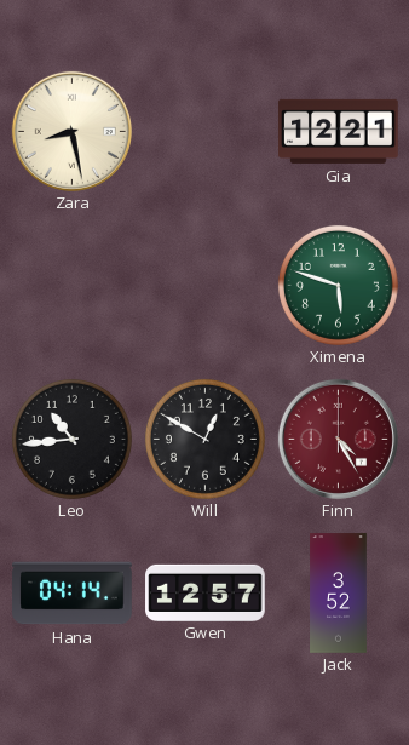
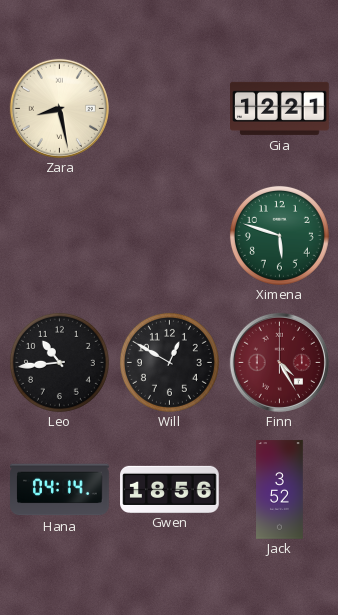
Gwen: 12:57 -> 18:56
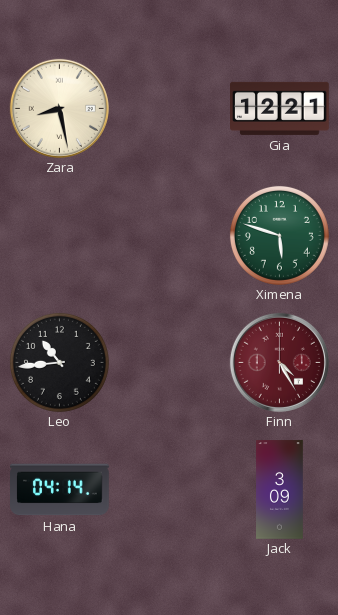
Will: 12:50 -> none
Gwen: 18:56 -> none
Jack: 3:52 -> 3:09
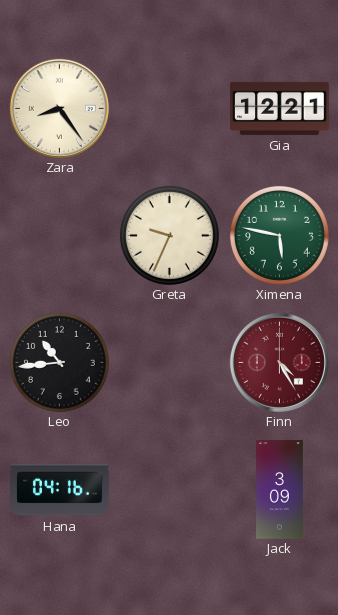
Zara: 8:28 -> 8:24
Greta: none -> 9:34
Ximena: 5:48 -> 5:47
Hana: 04:14 -> 04:16
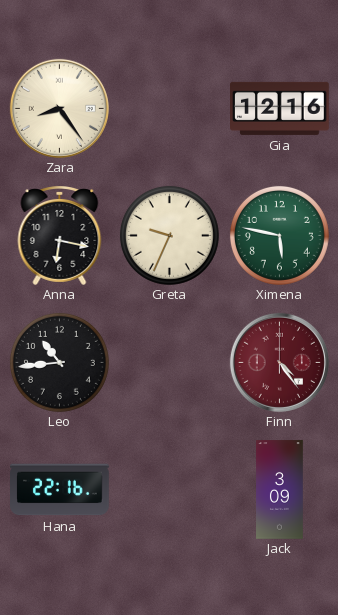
Gia: 12:21 -> 12:16
Anna: none -> 6:17
Finn: 4:25 -> 4:24
Hana: 04:16 -> 22:16
